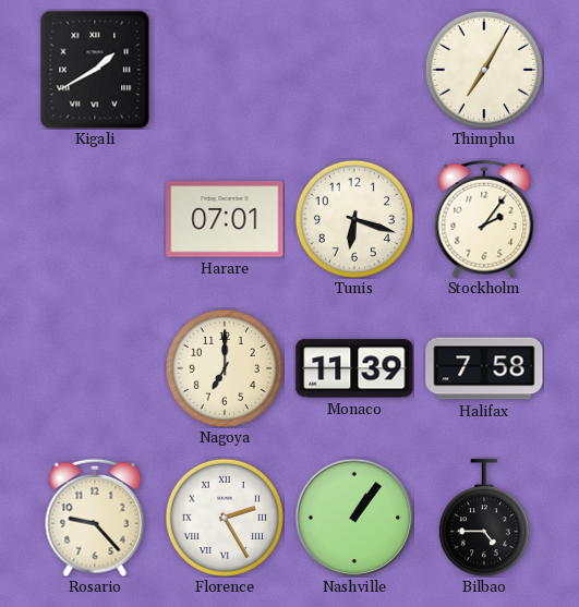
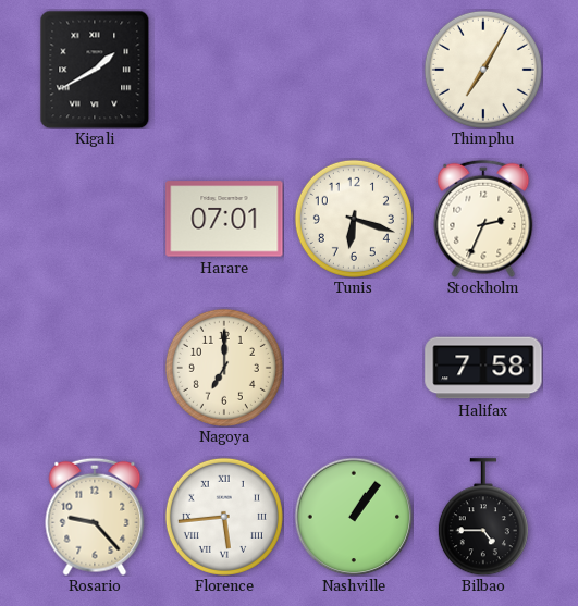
Stockholm: 2:06 -> 2:34
Monaco: 11:39 -> none
Florence: 2:25 -> 5:44
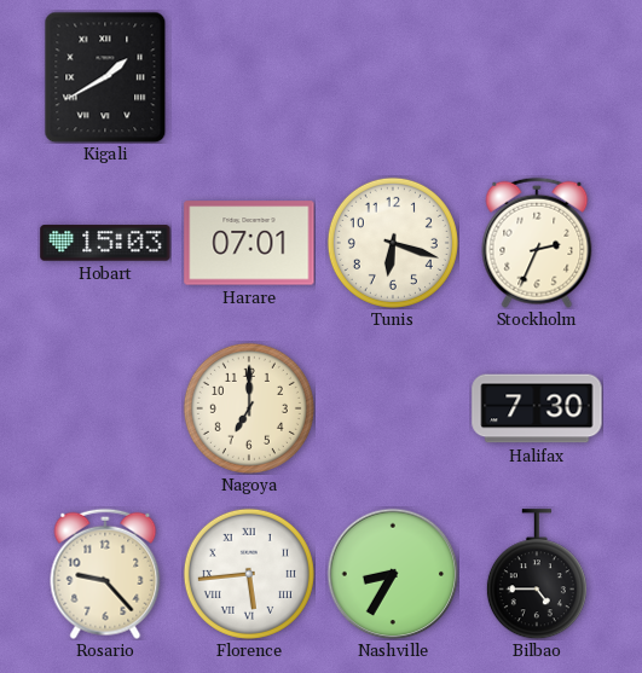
Thimphu: 7:05 -> none
Hobart: none -> 15:03
Halifax: 7:58 -> 7:30
Nashville: 1:06 -> 8:35
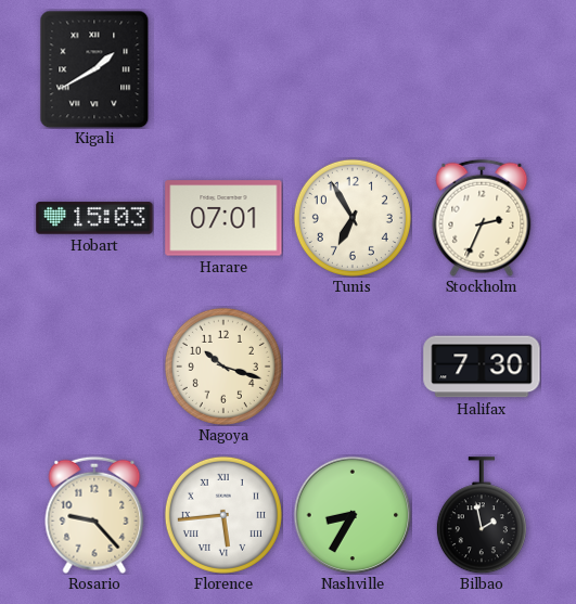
Tunis: 6:18 -> 6:55
Nagoya: 7:00 -> 10:18
Bilbao: 4:45 -> 1:58
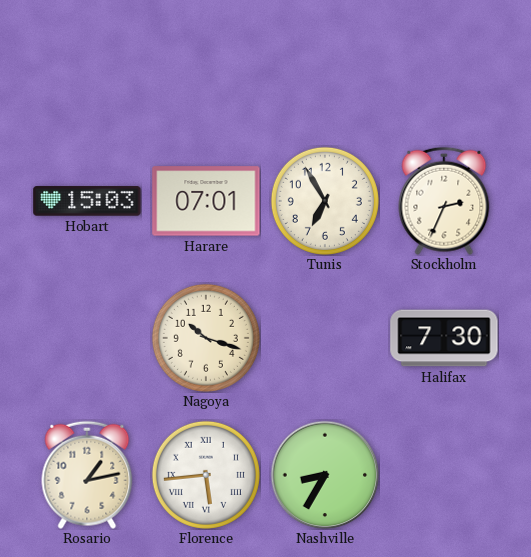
Kigali: 1:40 -> none
Rosario: 9:23 -> 1:13
Bilbao: 1:58 -> none
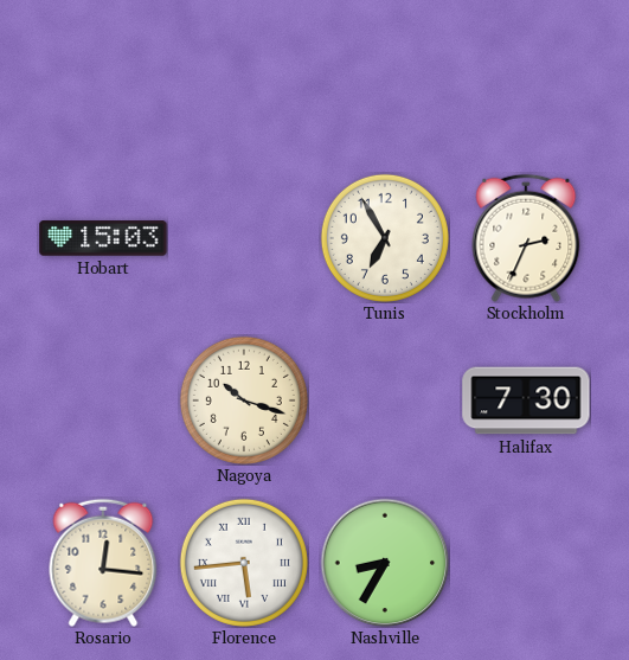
Harare: 07:01 -> none
Rosario: 1:13 -> 12:16
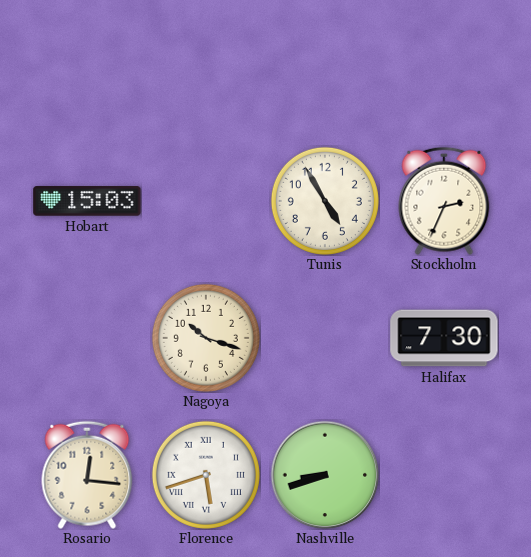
Tunis: 6:55 -> 4:55
Florence: 5:44 -> 5:42
Nashville: 8:35 -> 8:42
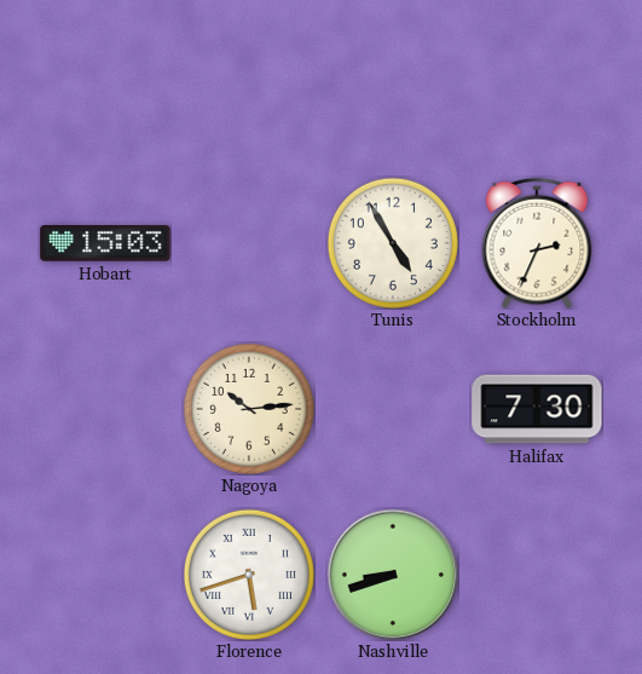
Nagoya: 10:18 -> 10:14
Rosario: 12:16 -> none
